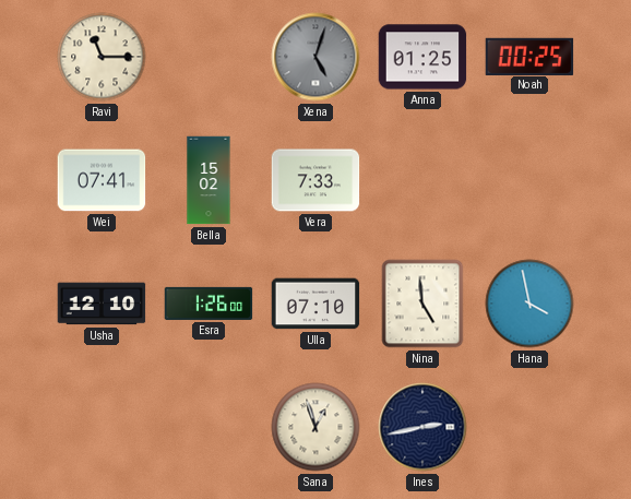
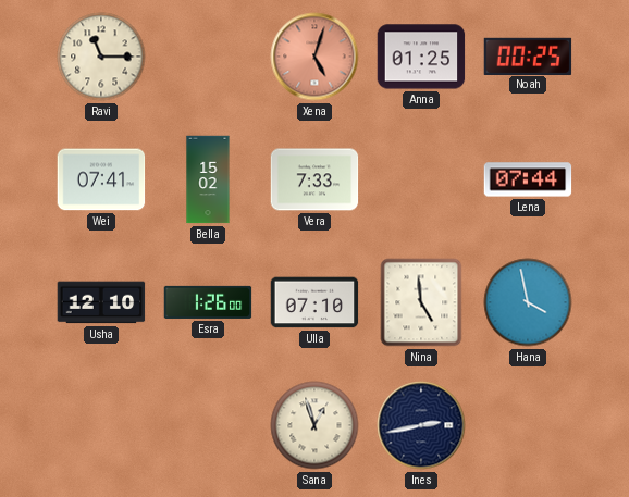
Xena dial: grey -> salmon
Lena: none -> 07:44
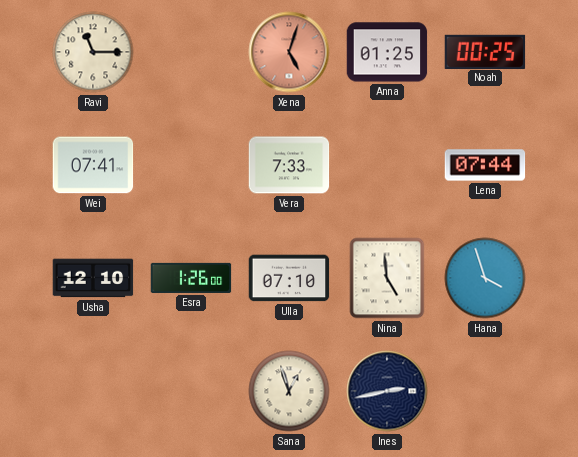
Bella: 15:02 -> none
Hana: 3:58 -> 3:57
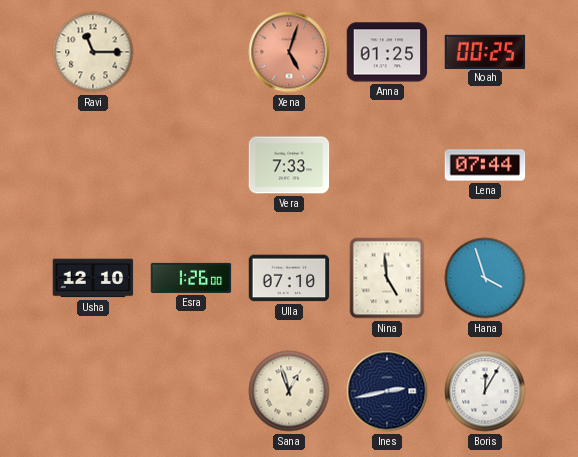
Wei: 07:41 -> none
Boris: none -> 12:05
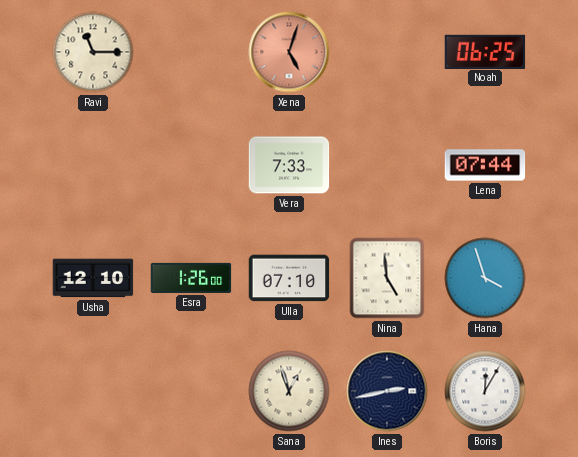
Anna: 01:25 -> none
Noah: 00:25 -> 06:25
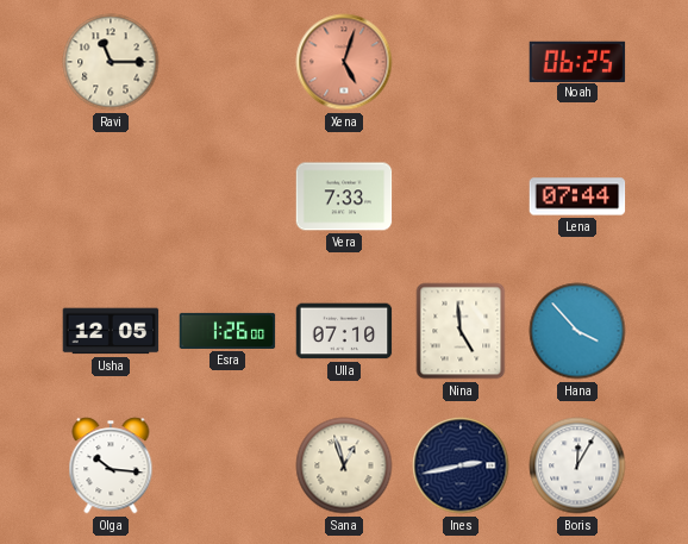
Usha: 12:10 -> 12:05
Hana: 3:57 -> 3:53
Olga: none -> 10:16
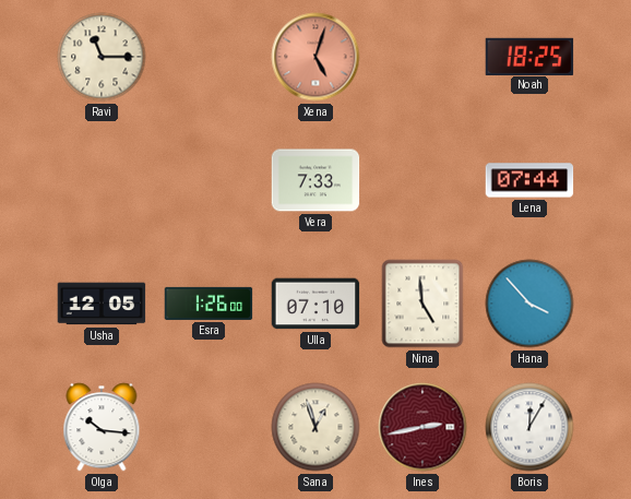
Noah: 06:25 -> 18:25
Ines dial: navy -> burgundy
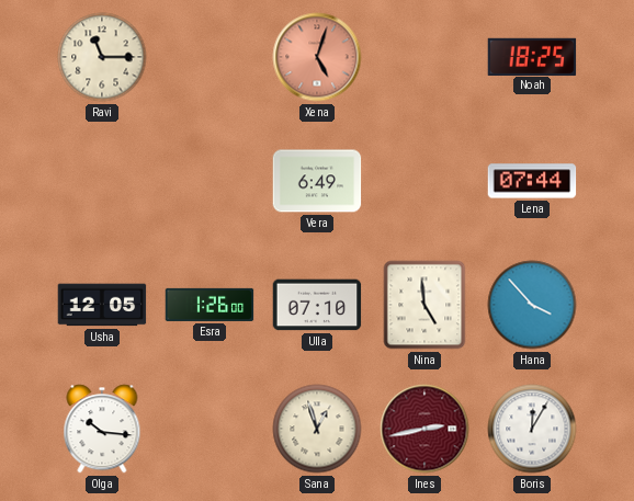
Vera: 7:33 -> 6:49
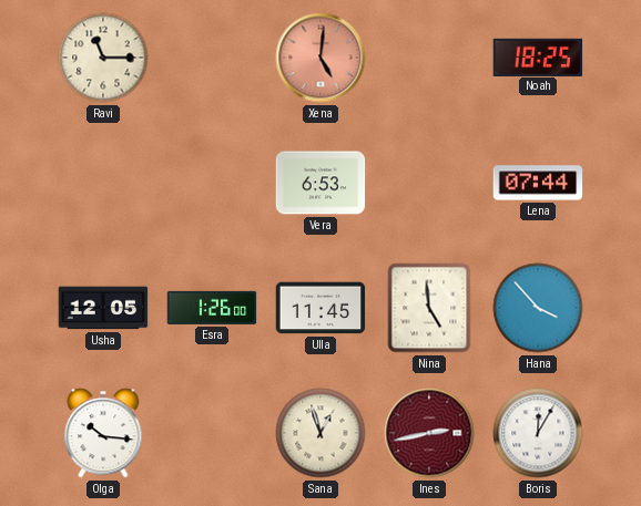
Xena: 5:03 -> 5:01
Vera: 6:49 -> 6:53
Ulla: 07:10 -> 11:45
